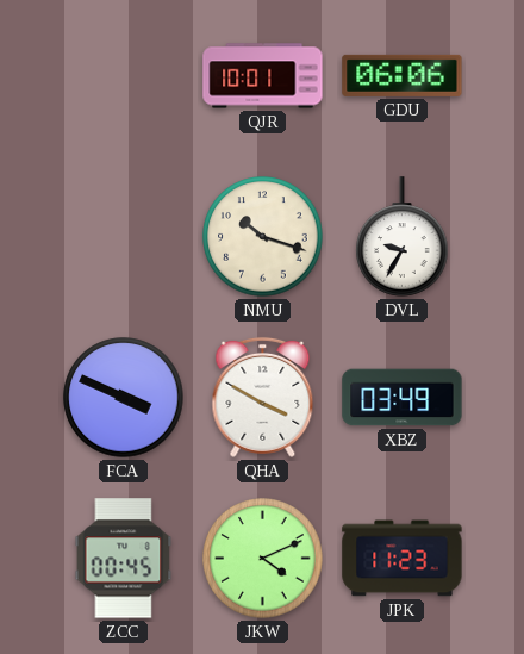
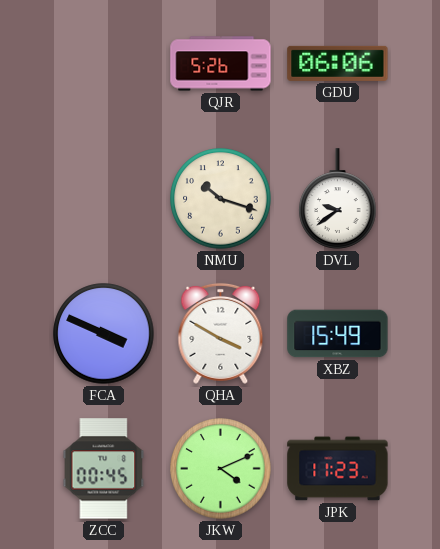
QJR: 10:01 -> 5:26
DVL: 9:35 -> 9:39
XBZ: 03:49 -> 15:49
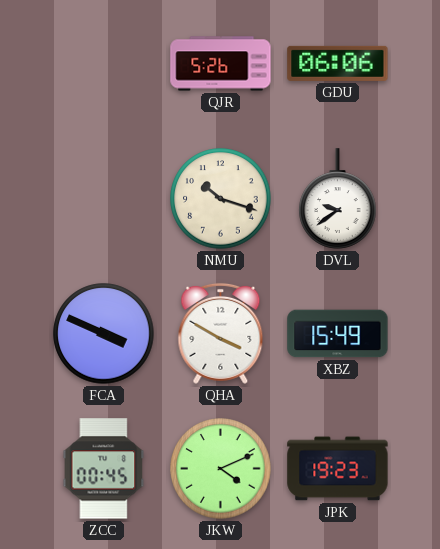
JPK: 11:23 -> 19:23
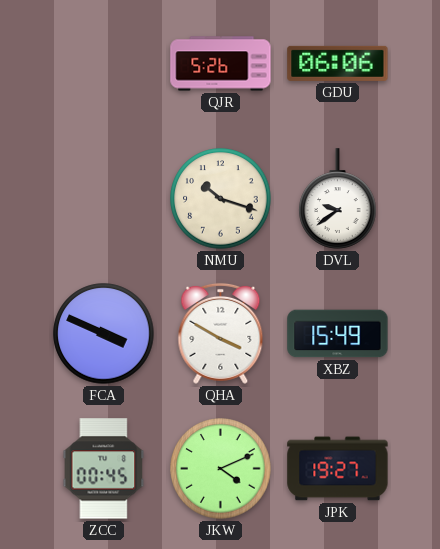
JPK: 19:23 -> 19:27
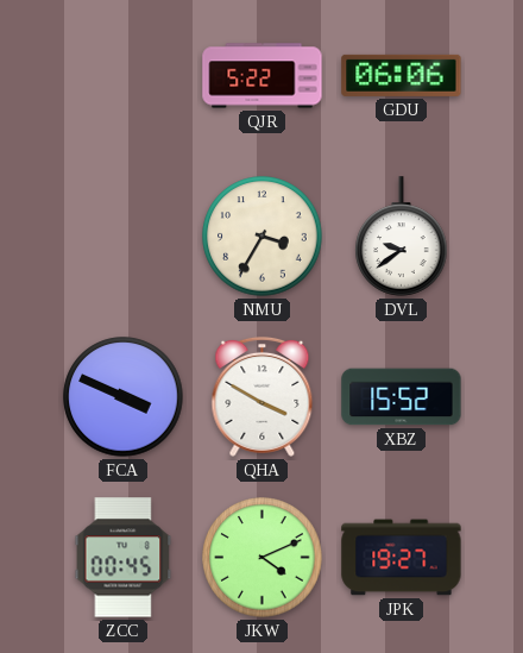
QJR: 5:26 -> 5:22
NMU: 10:18 -> 3:35
XBZ: 15:49 -> 15:52
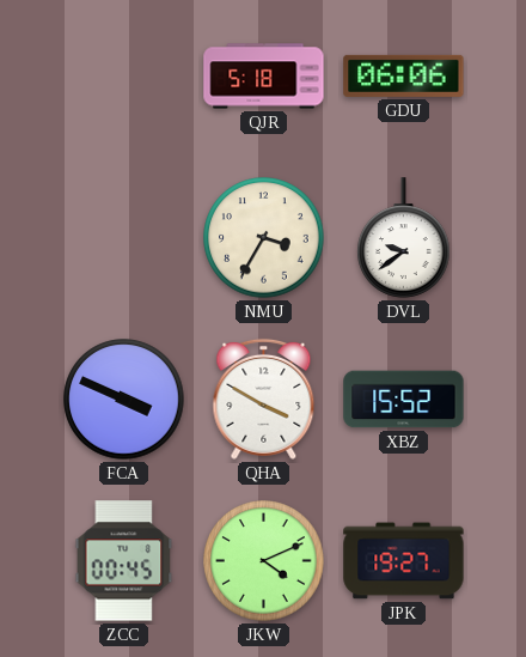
QJR: 5:22 -> 5:18
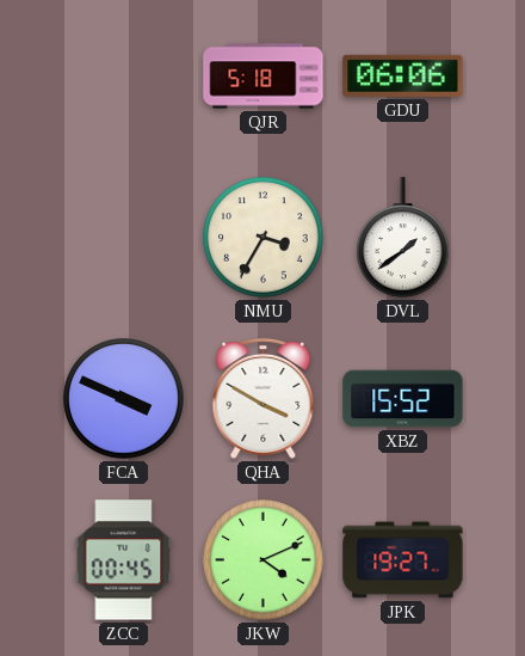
DVL: 9:39 -> 1:39
